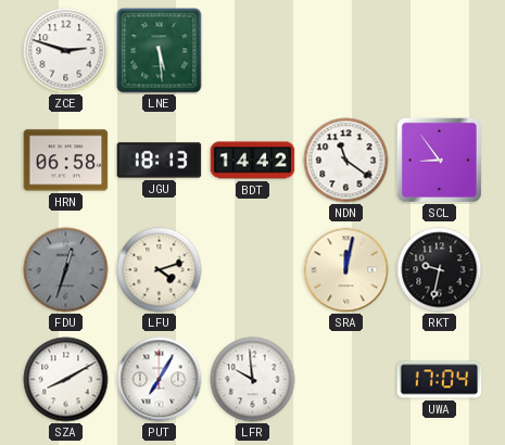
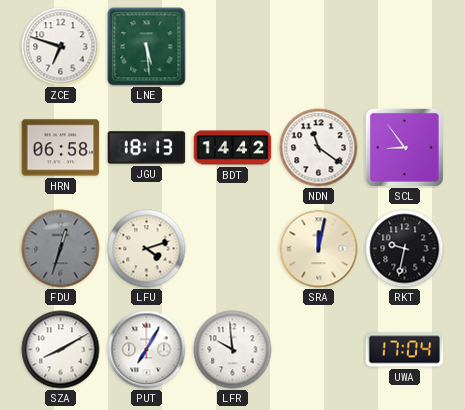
ZCE: 2:48 -> 6:48
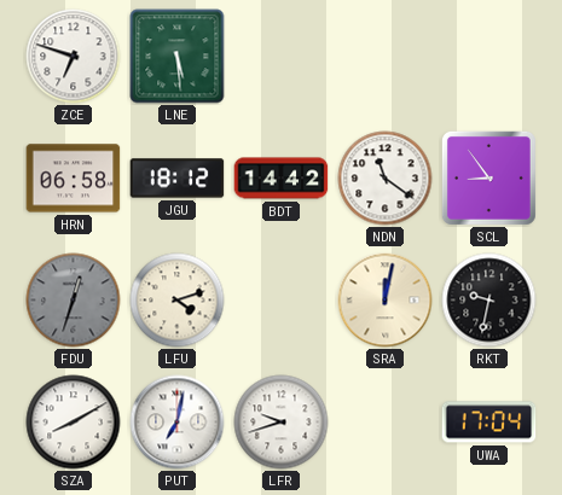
JGU: 18:13 -> 18:12
PUT: 7:05 -> 7:02
LFR: 9:59 -> 9:42
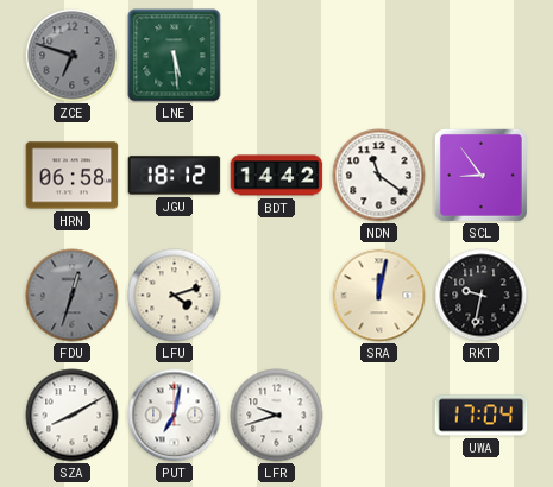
ZCE dial: white -> grey
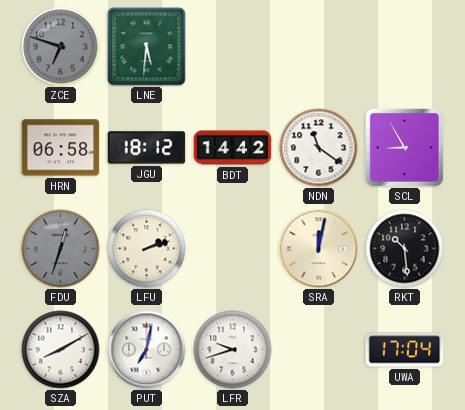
LNE: 5:29 -> 5:31
SCL: 8:54 -> 8:55
LFU: 4:12 -> 2:12
RKT: 9:32 -> 10:29
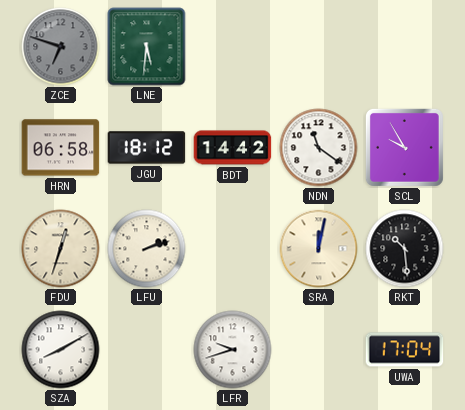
SCL: 8:55 -> 9:55
FDU dial: grey -> cream
PUT: 7:02 -> none
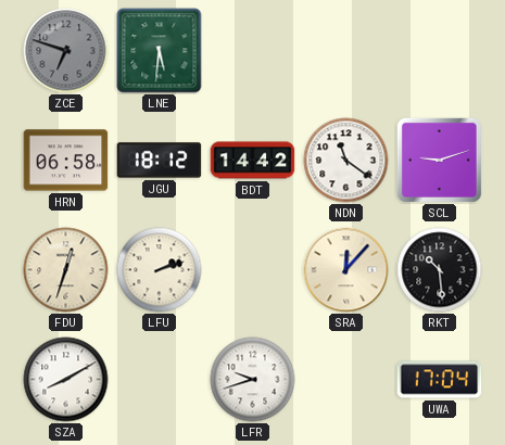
SCL: 9:55 -> 9:12
SRA: 12:02 -> 12:07
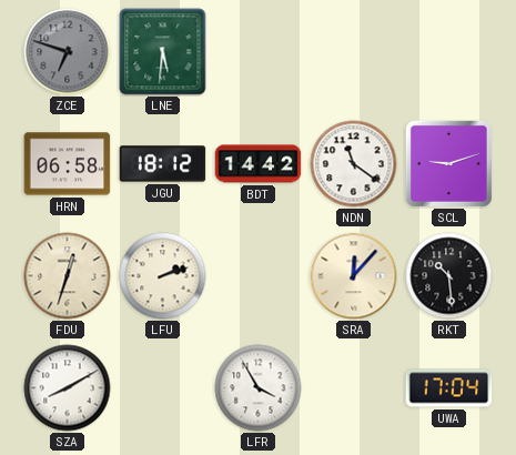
LFR: 9:42 -> 3:55
